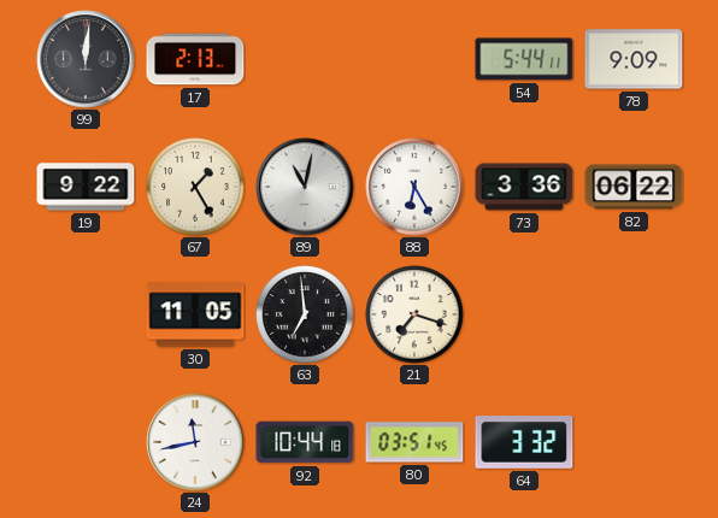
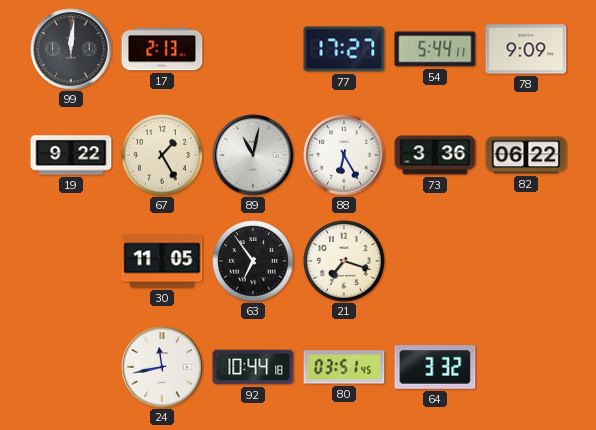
77: none -> 17:27
63: 6:59 -> 6:54
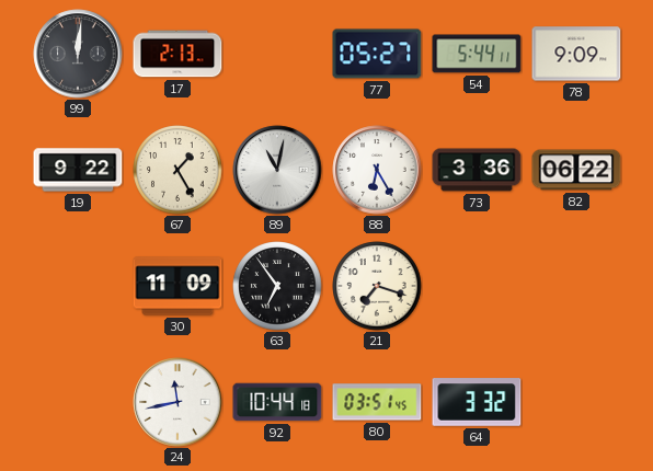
77: 17:27 -> 05:27
30: 11:05 -> 11:09
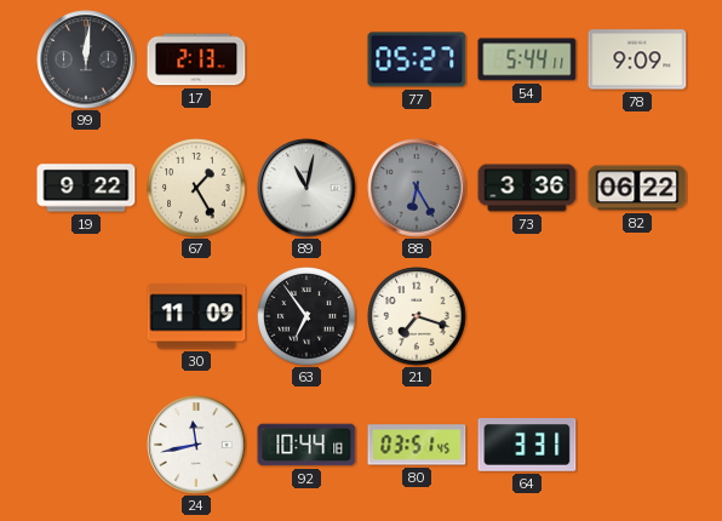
88 dial: white -> grey
64: 3:32 -> 3:31
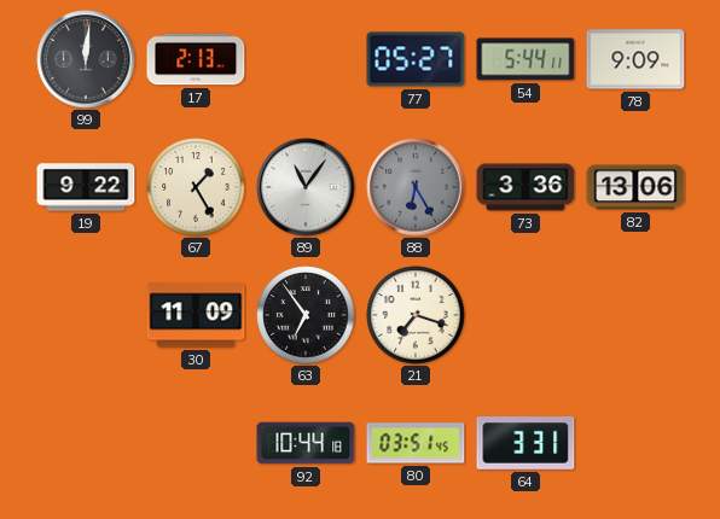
89: 11:02 -> 11:06
82: 06:22 -> 13:06
24: 11:43 -> none
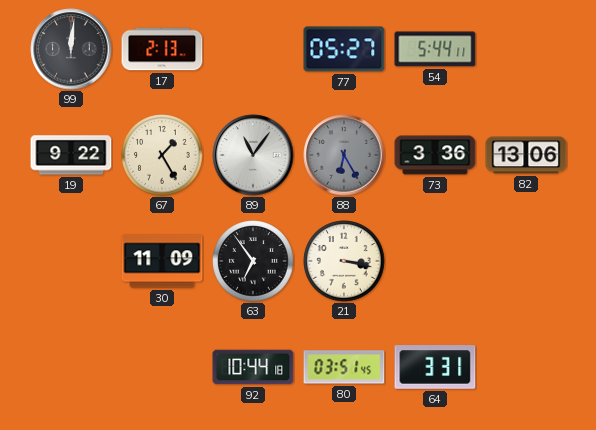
78: 9:09 -> none
21: 7:18 -> 3:17
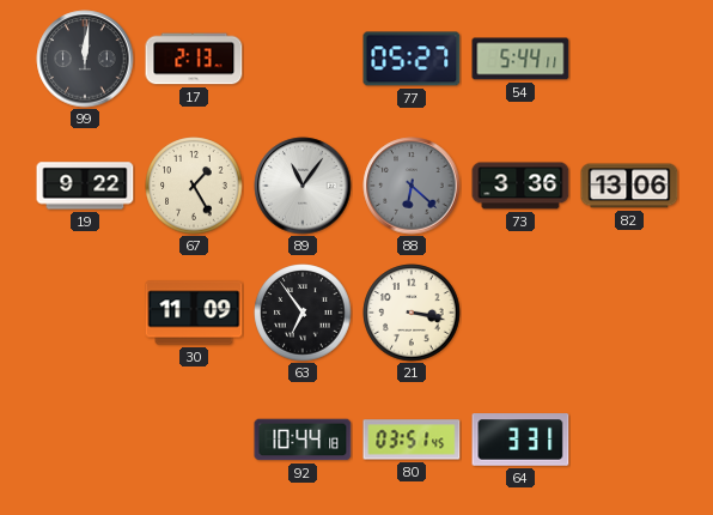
88: 6:25 -> 6:22
